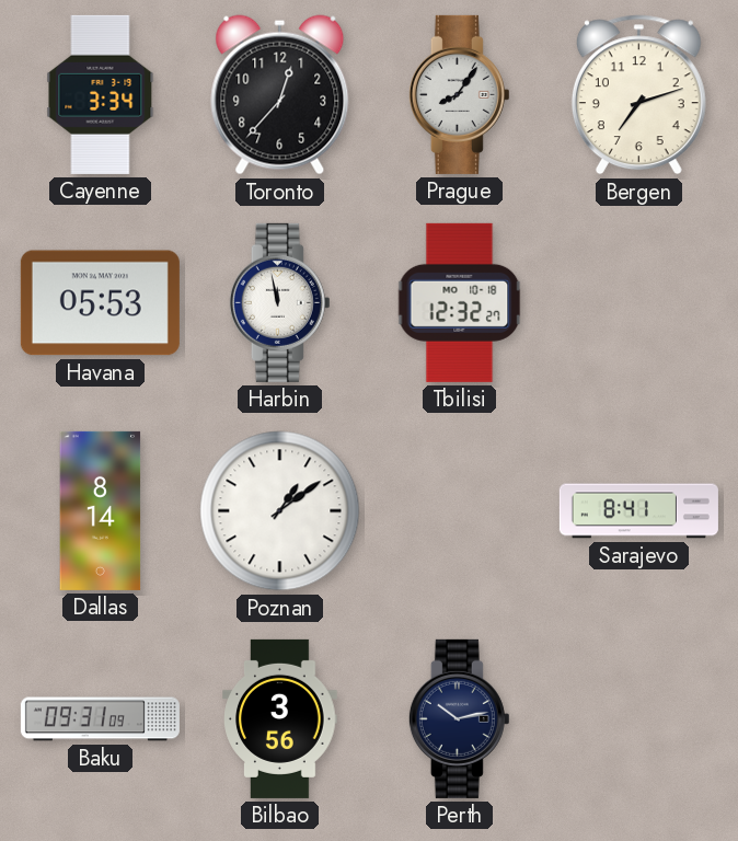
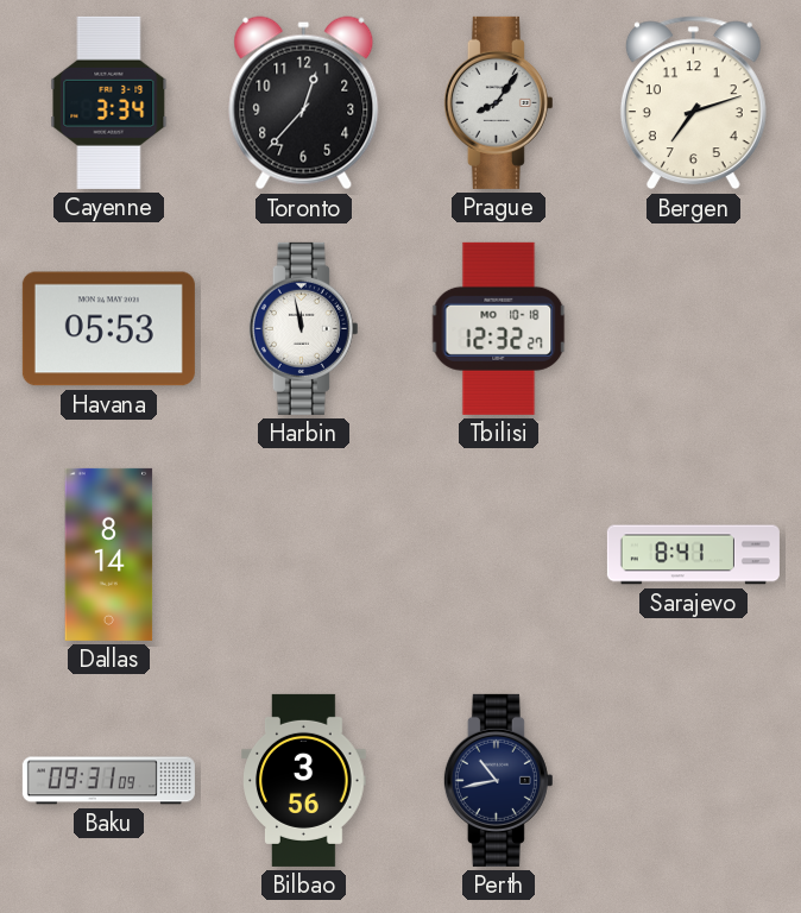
Poznan: 1:09 -> none
Perth: 10:13 -> 10:43
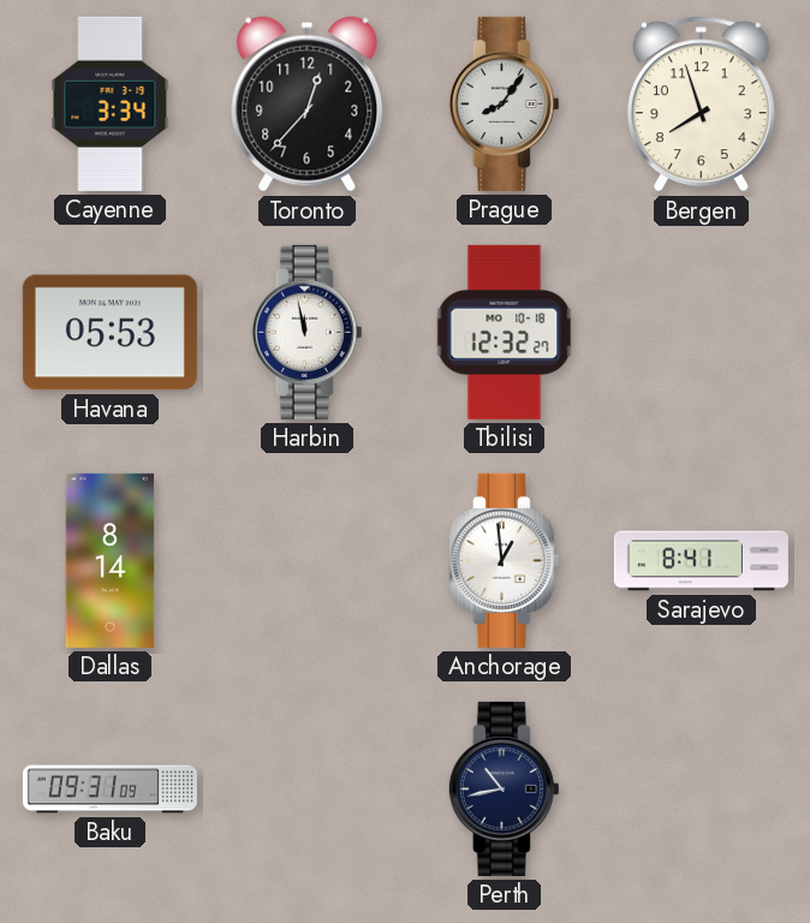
Bergen: 7:12 -> 7:57
Anchorage: none -> 12:59
Bilbao: 3:56 -> none
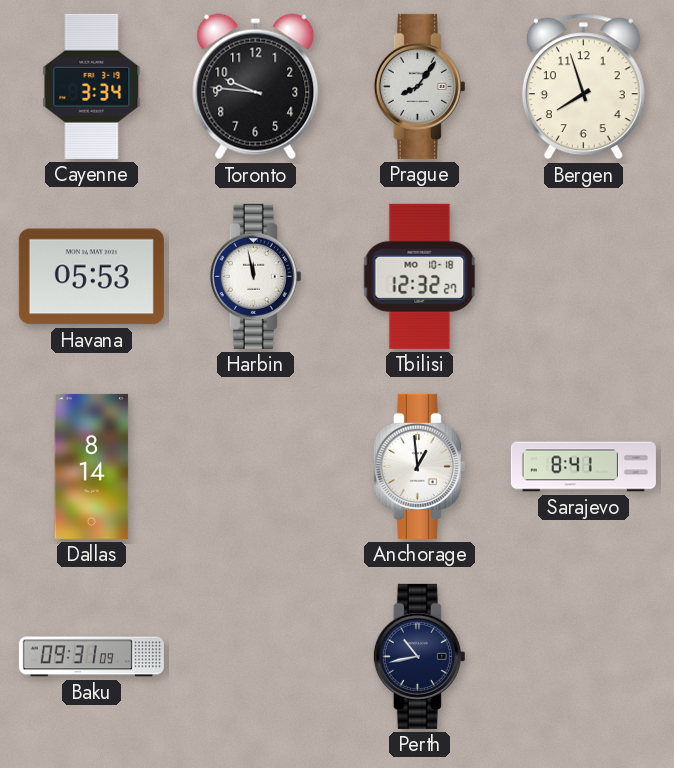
Toronto: 12:37 -> 9:46
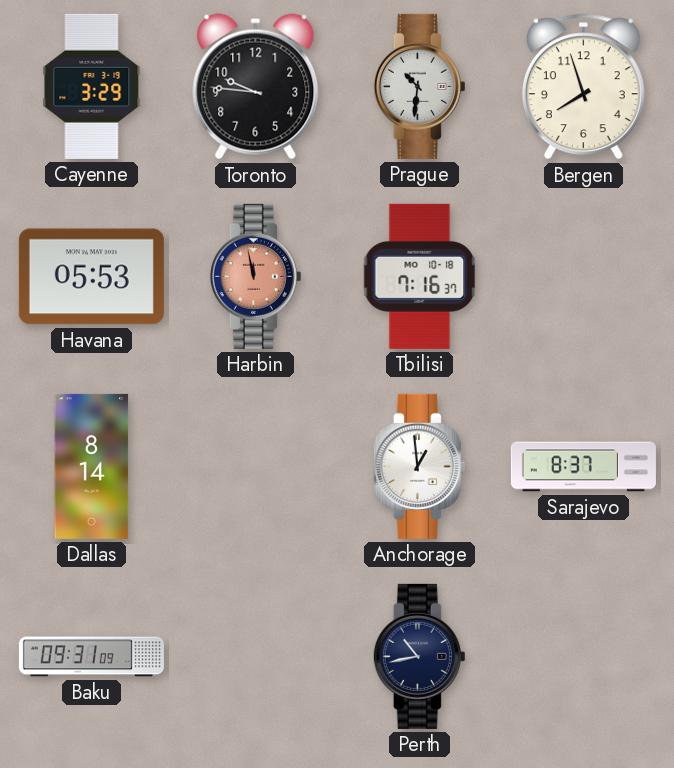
Cayenne: 3:34 -> 3:29
Prague: 8:06 -> 10:31
Harbin dial: white -> salmon
Tbilisi: 12:32 -> 7:16
Sarajevo: 8:41 -> 8:37
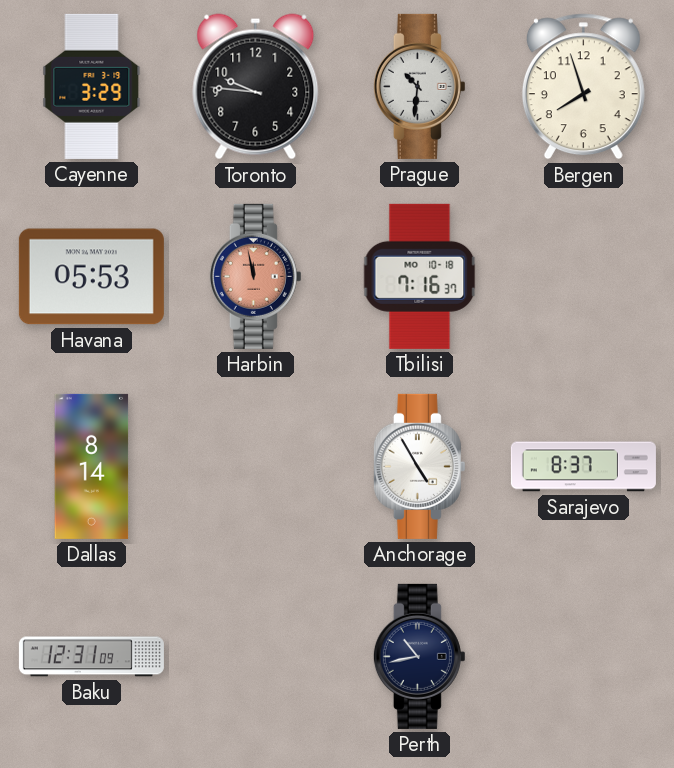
Anchorage: 12:59 -> 4:55
Baku: 09:31 -> 12:31
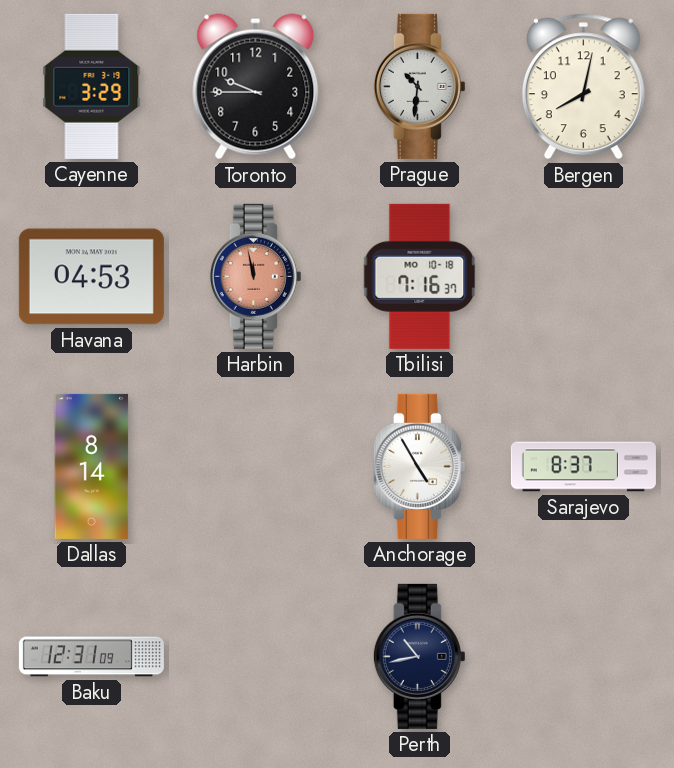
Toronto: 9:46 -> 9:45
Bergen: 7:57 -> 8:02
Havana: 05:53 -> 04:53
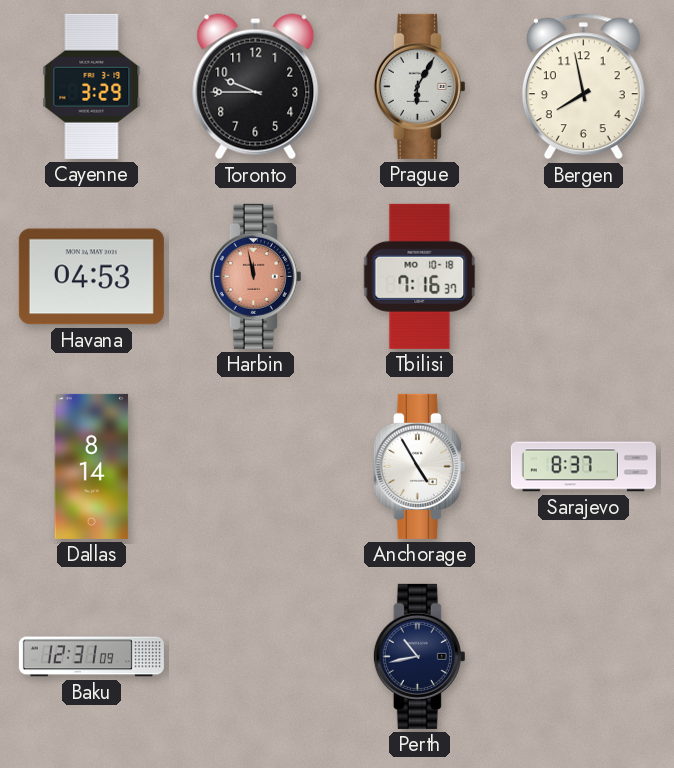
Prague: 10:31 -> 6:05
Bergen: 8:02 -> 7:58
